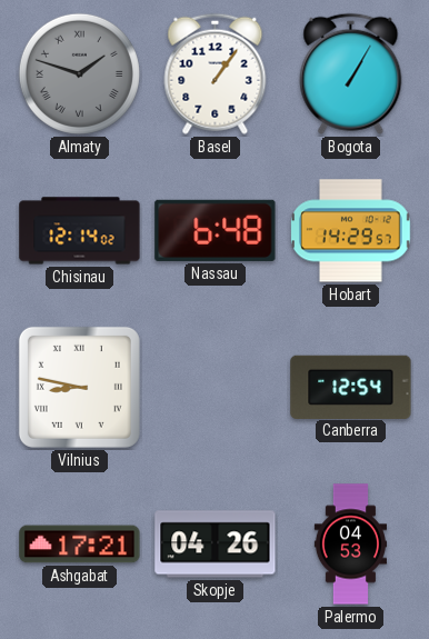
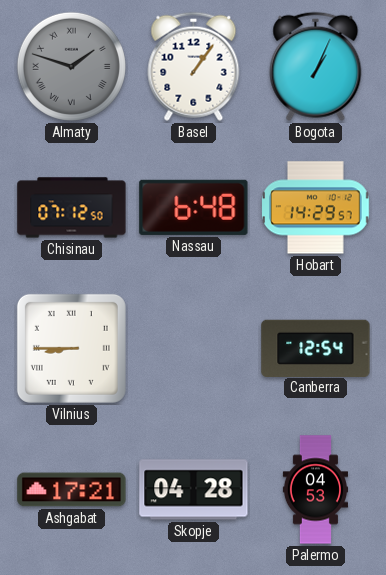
Bogota: 1:05 -> 1:04
Chisinau: 12:14 -> 07:12
Vilnius: 8:47 -> 8:45
Skopje: 04:26 -> 04:28
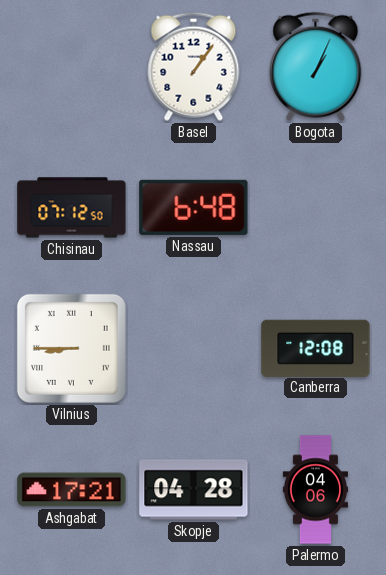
Almaty: 1:48 -> none
Hobart: 14:29 -> none
Canberra: 12:54 -> 12:08
Palermo: 04:53 -> 04:06
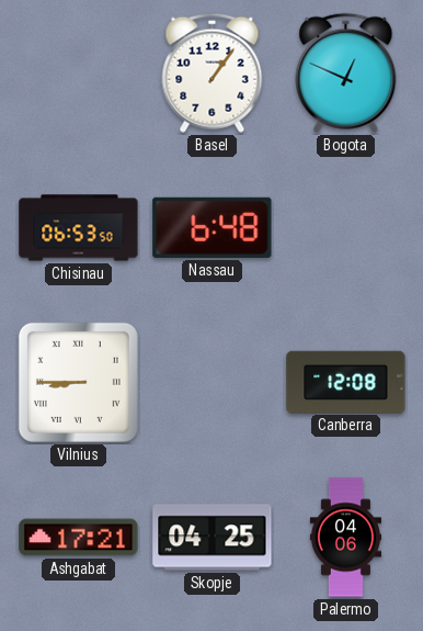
Bogota: 1:04 -> 12:49
Chisinau: 07:12 -> 06:53
Skopje: 04:28 -> 04:25
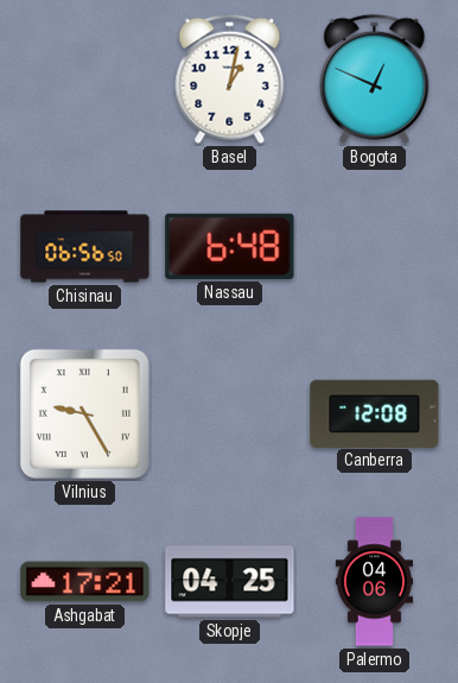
Basel: 1:06 -> 1:02
Chisinau: 06:53 -> 06:56
Vilnius: 8:45 -> 9:25
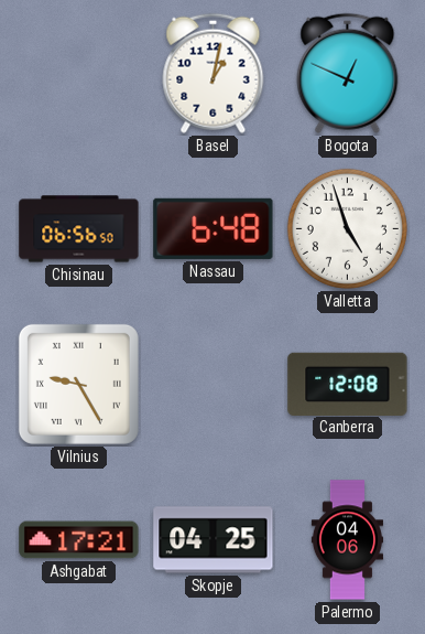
Valletta: none -> 4:57
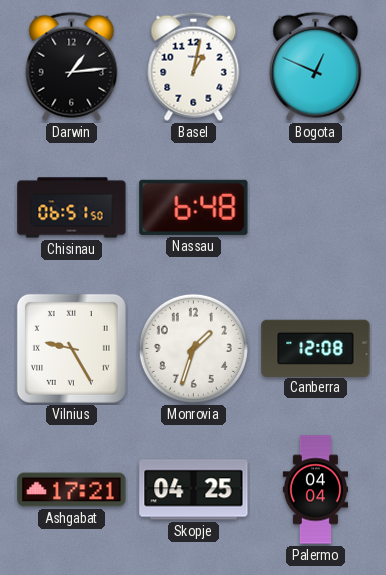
Darwin: none -> 1:14
Chisinau: 06:56 -> 06:51
Valletta: 4:57 -> none
Monrovia: none -> 1:33
Palermo: 04:06 -> 04:04
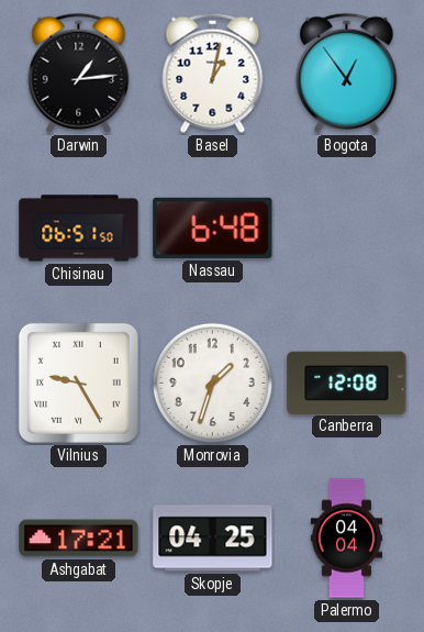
Bogota: 12:49 -> 12:54
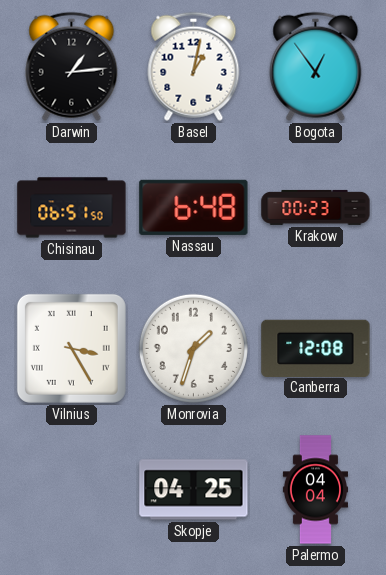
Krakow: none -> 00:23
Vilnius: 9:25 -> 3:25
Ashgabat: 17:21 -> none
